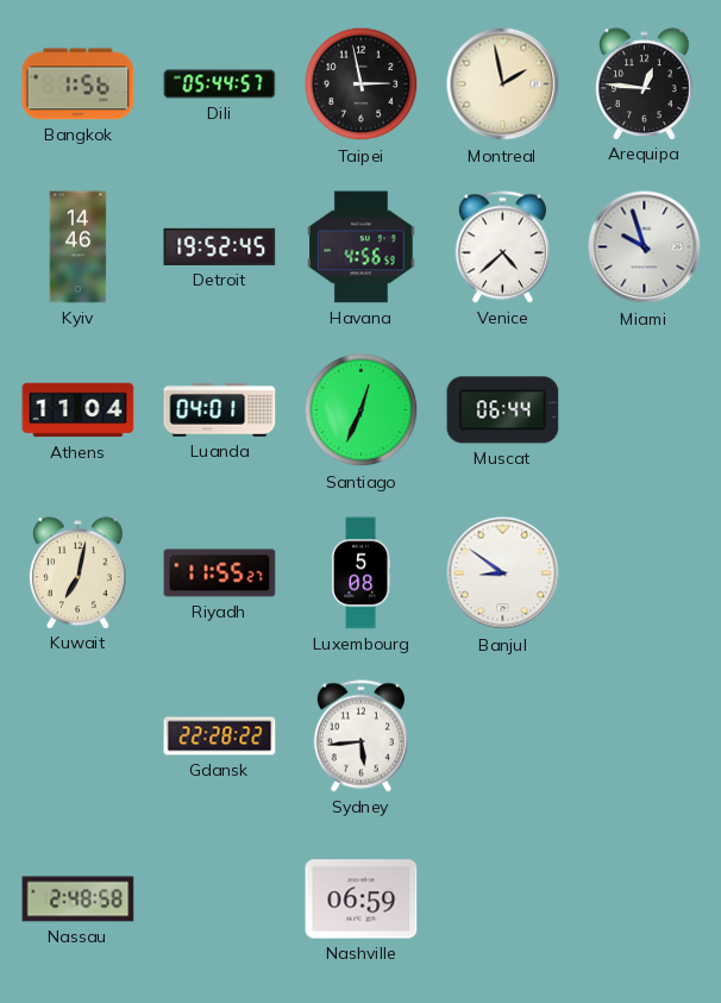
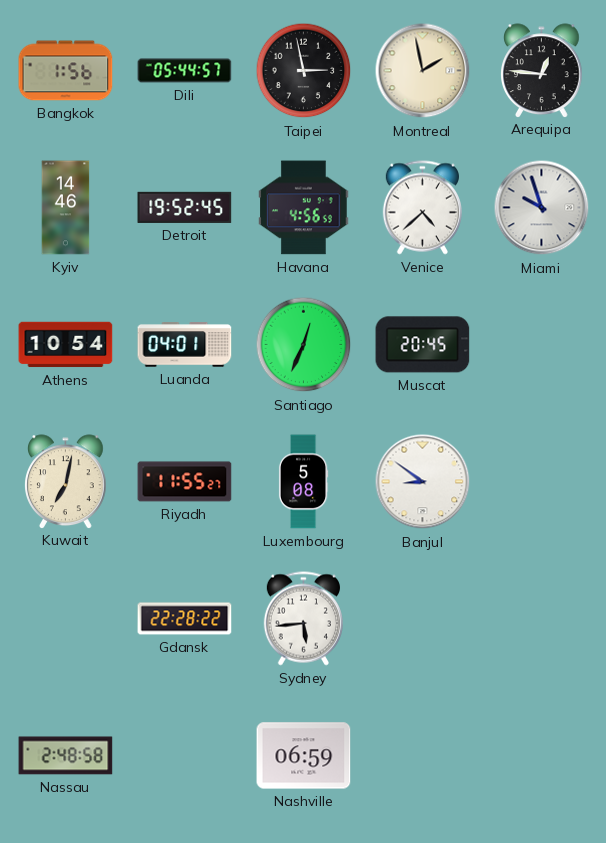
Athens: 11:04 -> 10:54
Muscat: 06:44 -> 20:45
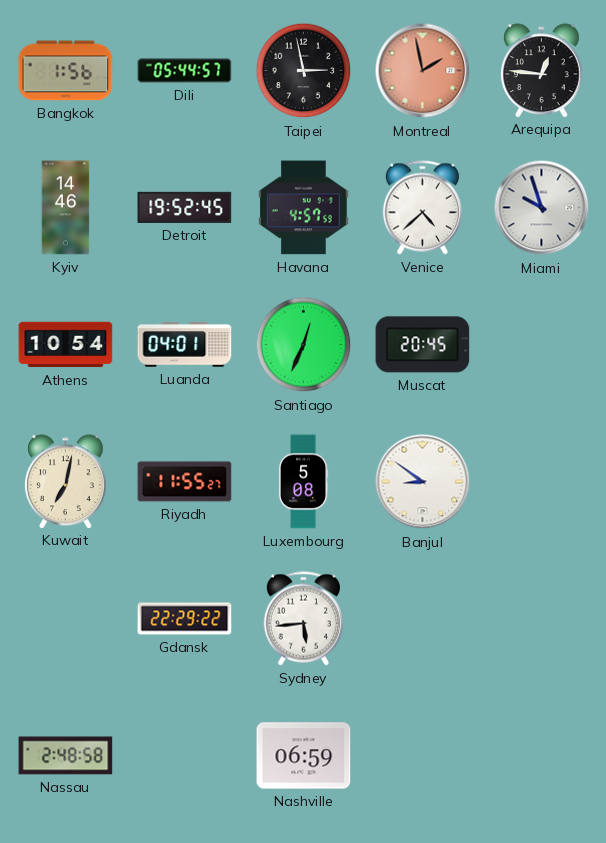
Montreal dial: cream -> salmon
Havana: 4:56 -> 4:57
Gdansk: 22:28 -> 22:29
